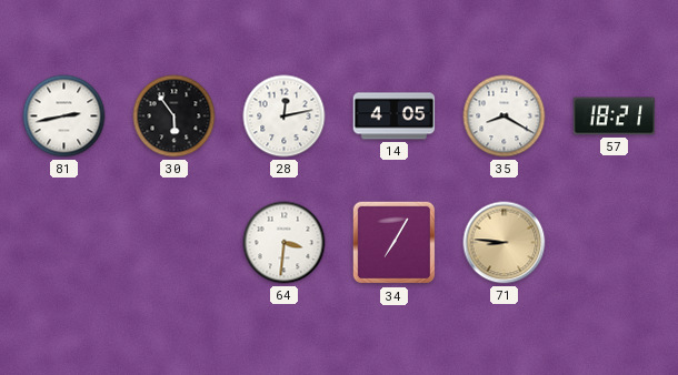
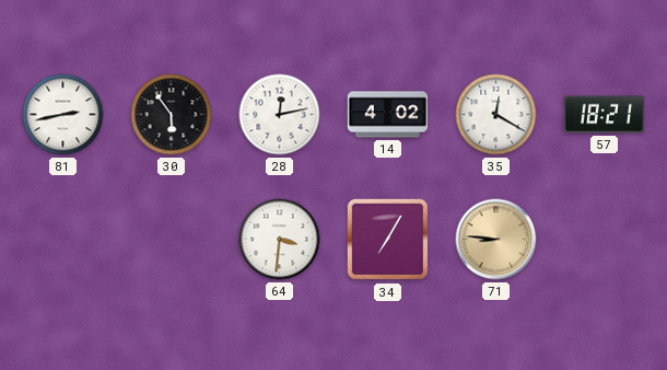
14: 4:05 -> 4:02
35: 8:20 -> 12:20
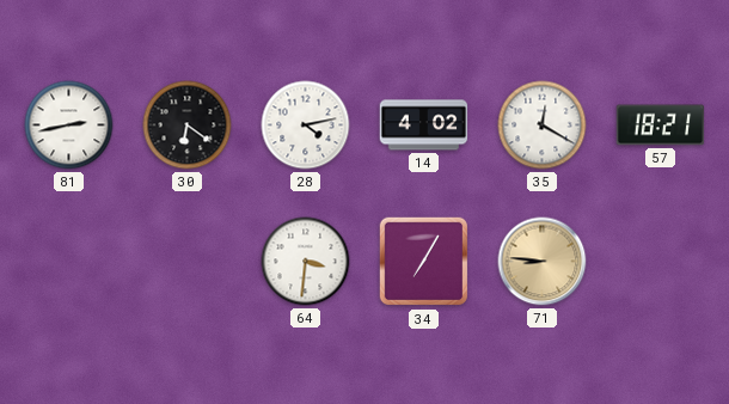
30: 5:54 -> 6:21
28: 12:13 -> 4:13
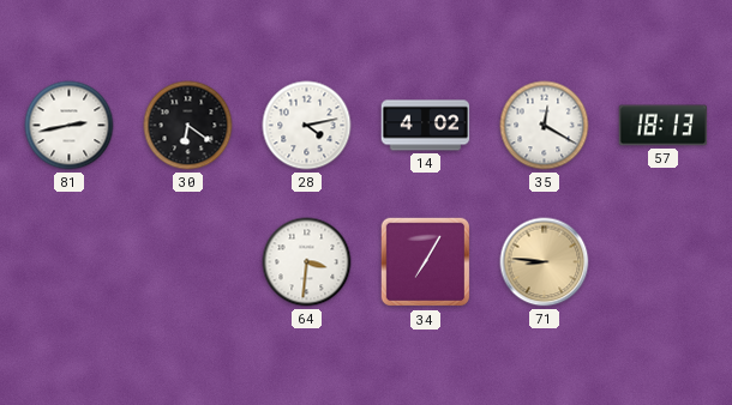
57: 18:21 -> 18:13
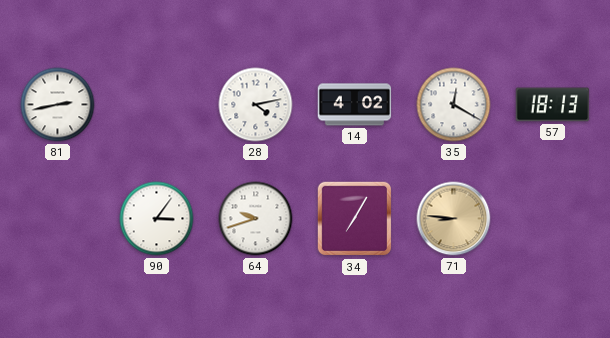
30: 6:21 -> none
90: none -> 3:06
64: 3:31 -> 9:42
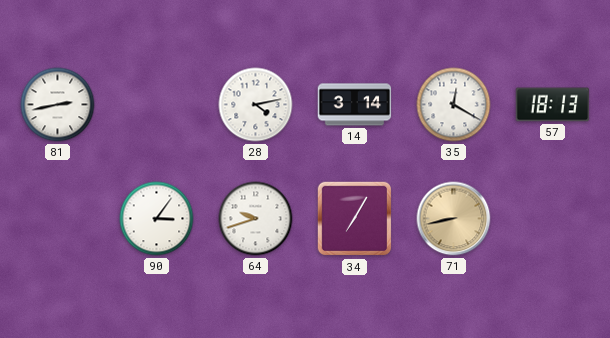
14: 4:02 -> 3:14
71: 8:46 -> 8:43
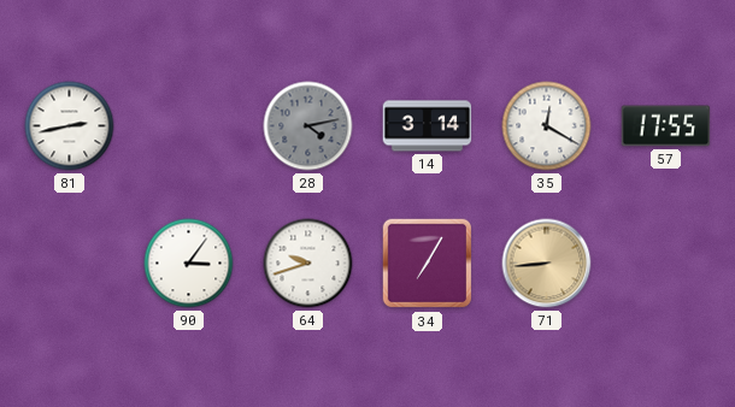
28 dial: white -> grey
57: 18:13 -> 17:55
71: 8:43 -> 8:44
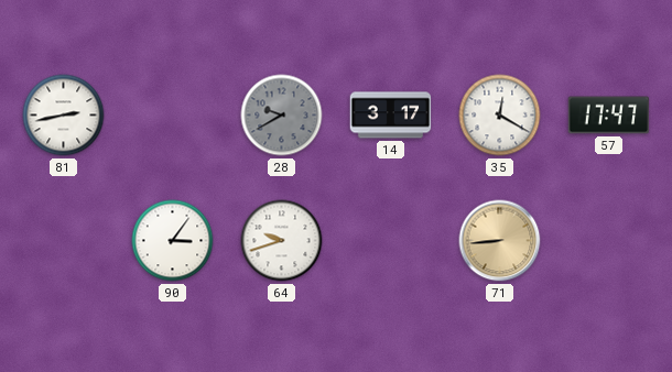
28: 4:13 -> 9:40
14: 3:14 -> 3:17
57: 17:55 -> 17:47
34: 7:05 -> none
